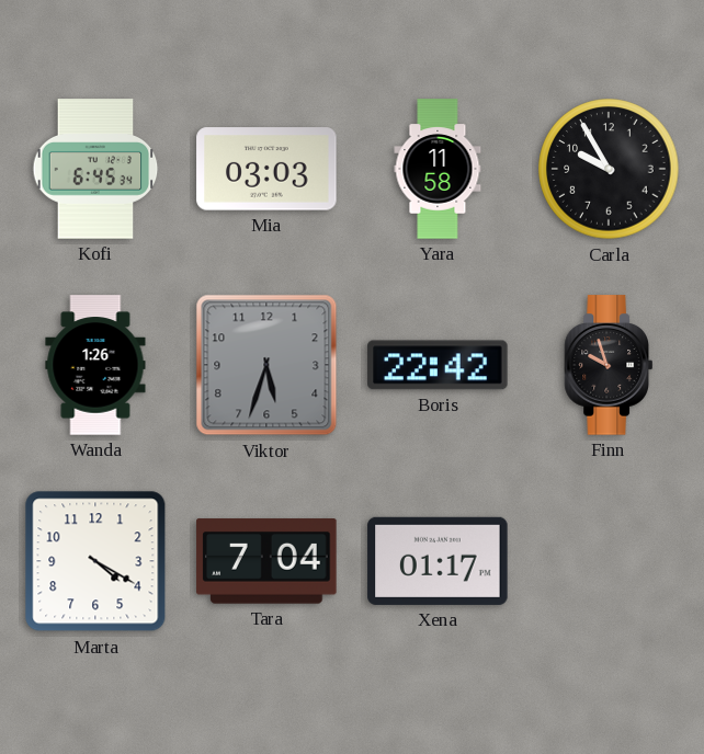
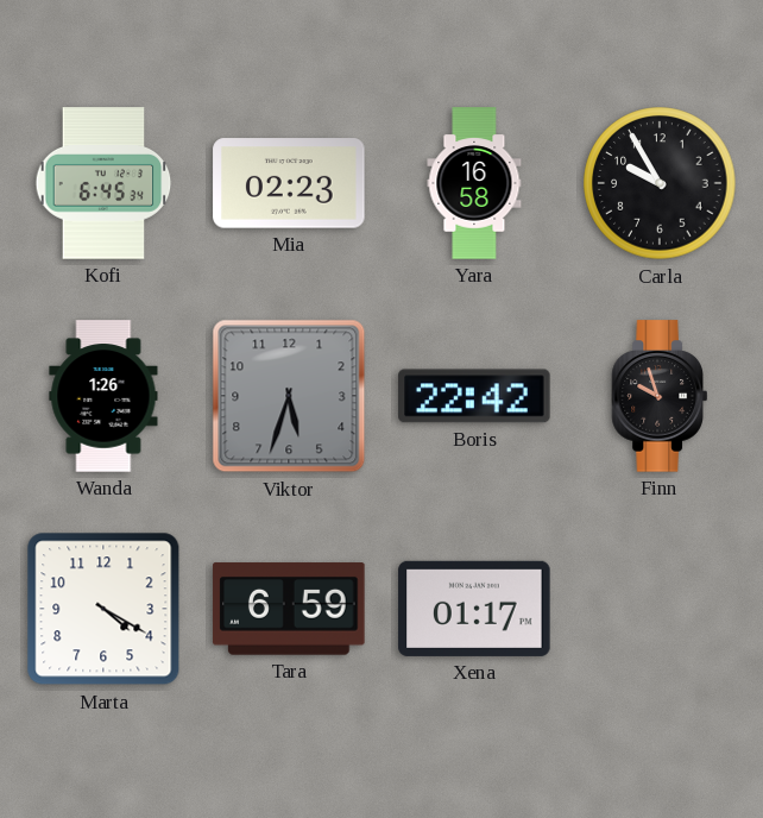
Mia: 03:03 -> 02:23
Yara: 11:58 -> 16:58
Tara: 7:04 -> 6:59
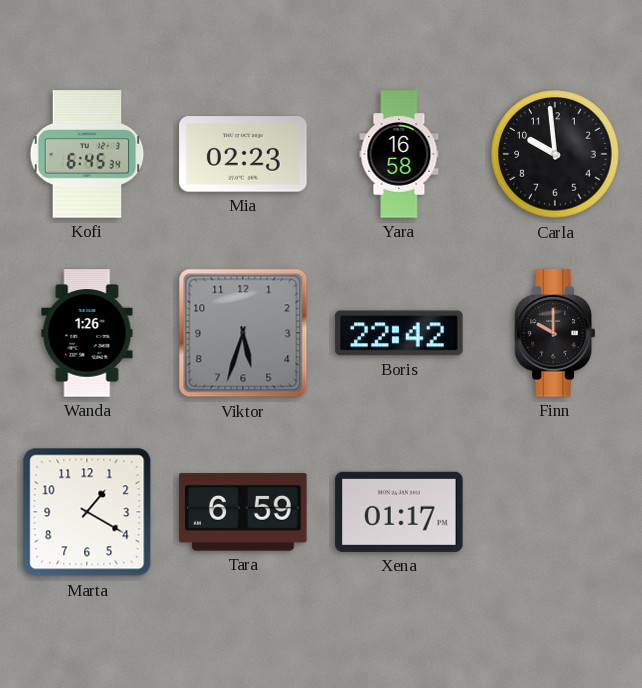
Carla: 9:55 -> 9:59
Finn: 9:57 -> 10:00
Marta: 4:20 -> 1:20
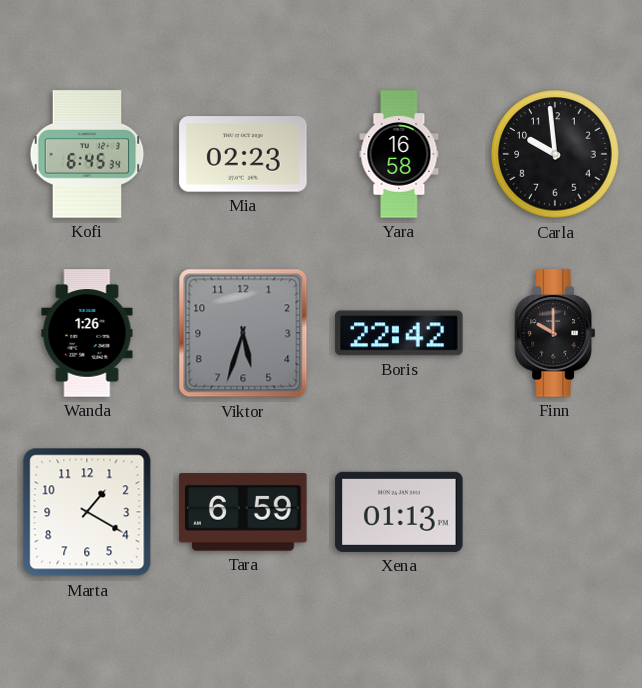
Xena: 01:17 -> 01:13
